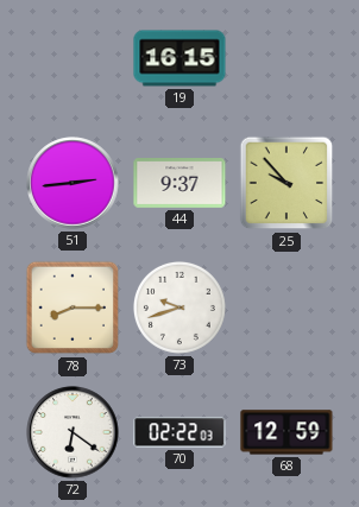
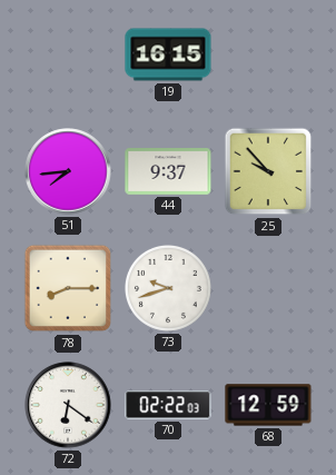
51: 2:44 -> 7:44
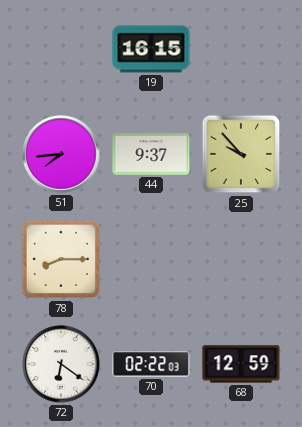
73: 9:42 -> none
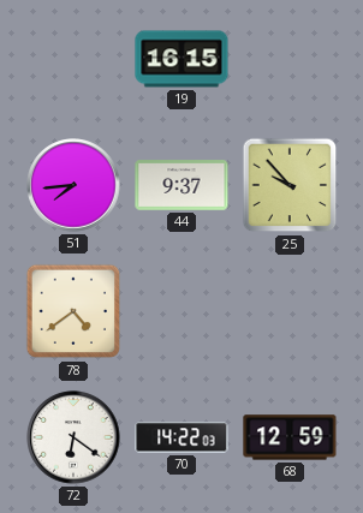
78: 8:15 -> 4:39
70: 02:22 -> 14:22
